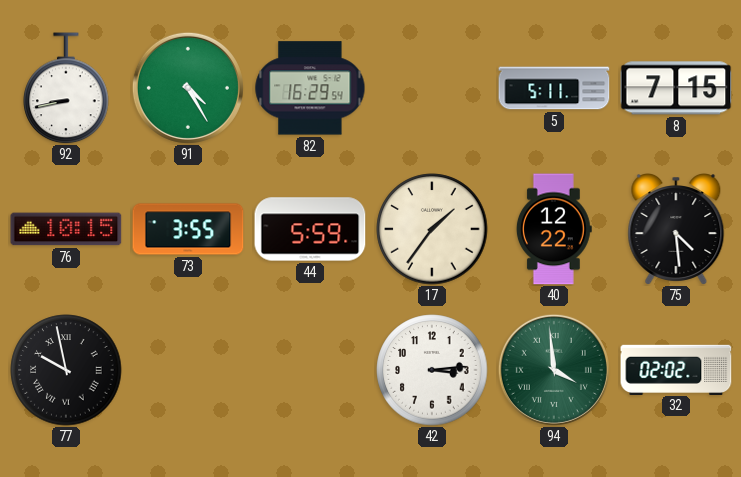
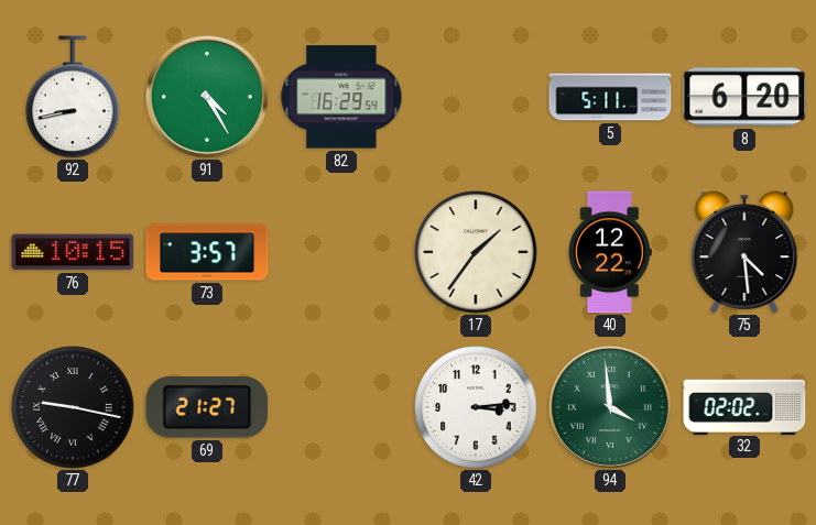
8: 7:15 -> 6:20
73: 3:55 -> 3:57
44: 5:59 -> none
77: 9:58 -> 9:17
69: none -> 21:27
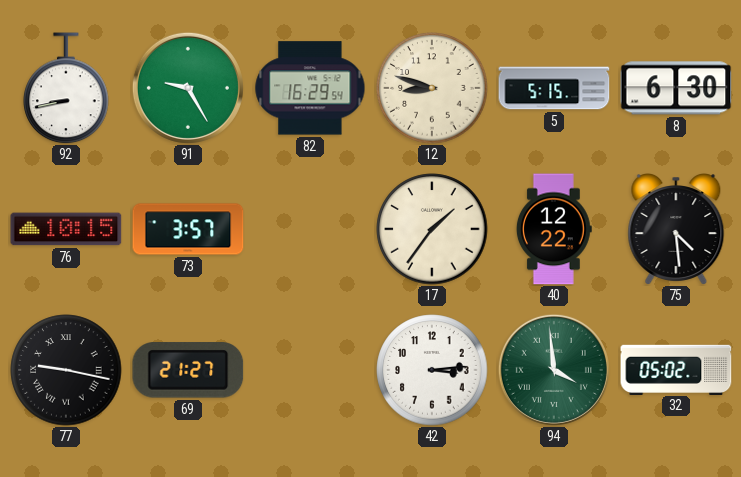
91: 4:25 -> 9:25
12: none -> 8:48
5: 5:11 -> 5:15
8: 6:20 -> 6:30
32: 02:02 -> 05:02
